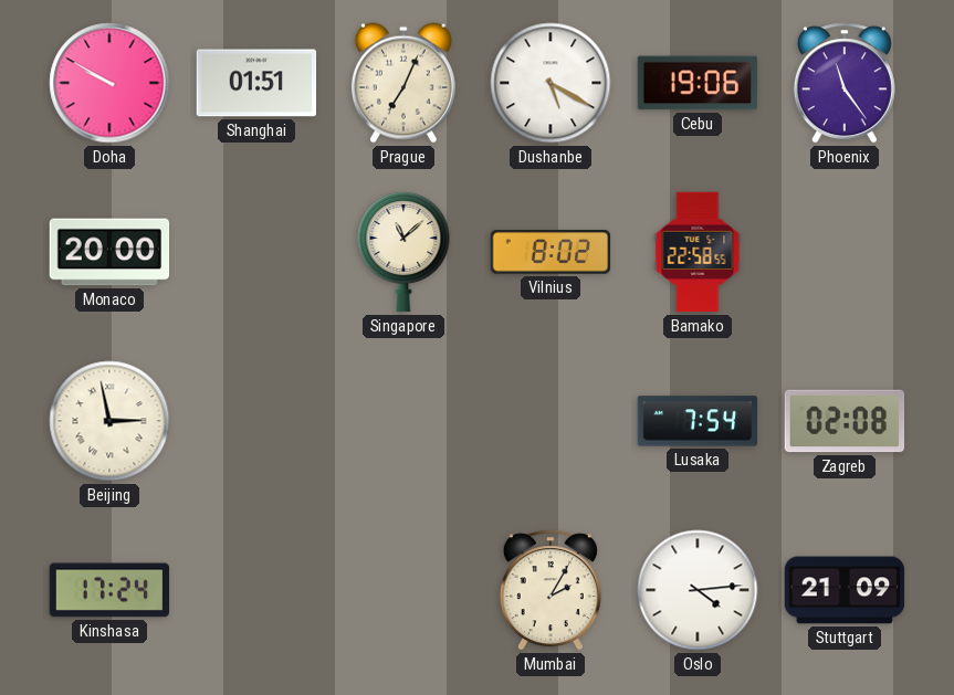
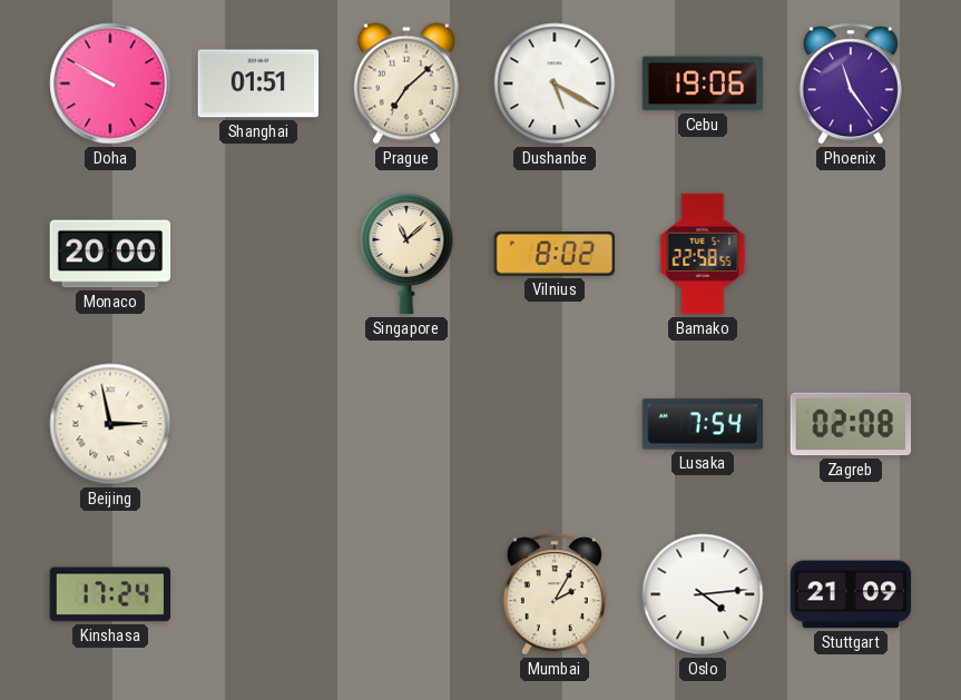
Prague: 7:04 -> 7:08
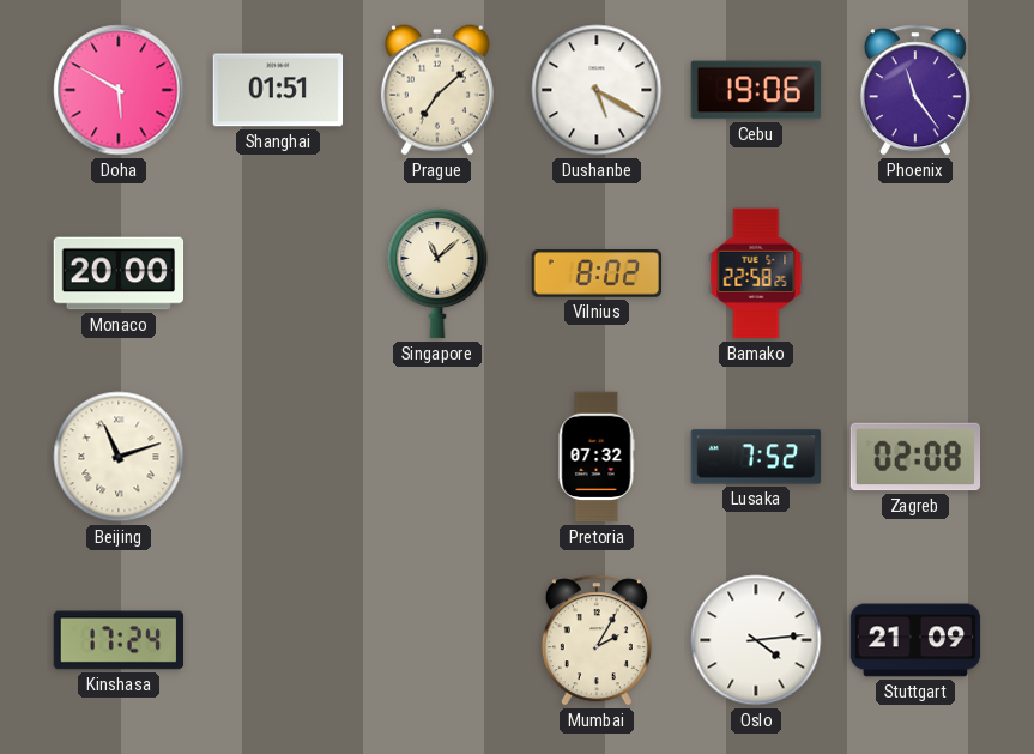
Doha: 9:50 -> 5:50
Bamako: 22:58:55 -> 22:58:25
Beijing: 2:58 -> 11:12
Pretoria: none -> 07:32
Lusaka: 7:54 -> 7:52
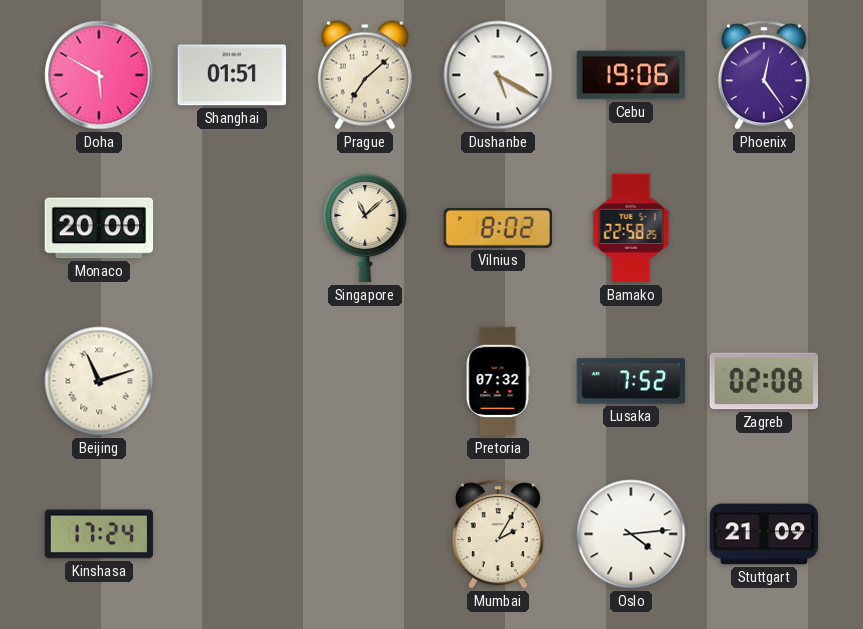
Phoenix: 11:24 -> 12:24
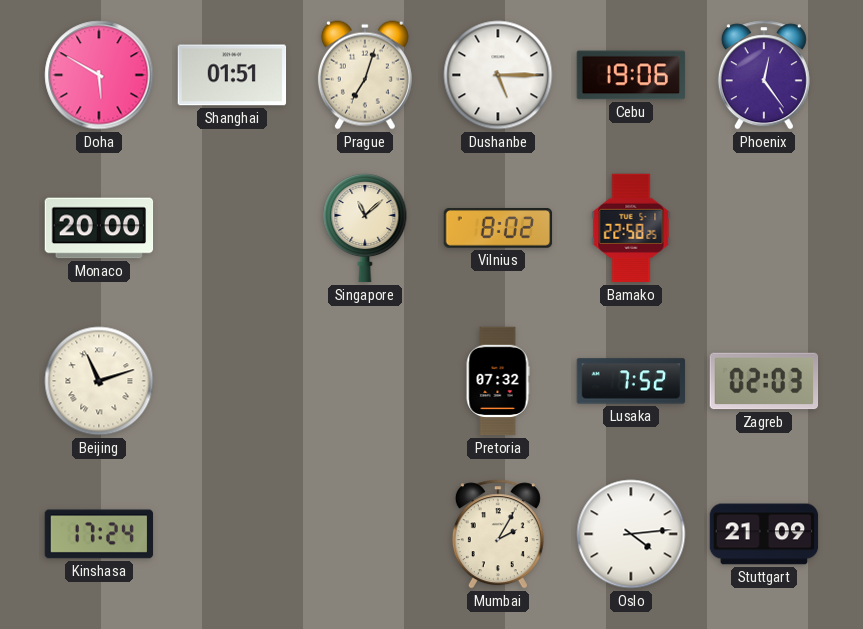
Prague: 7:08 -> 7:03
Dushanbe: 5:20 -> 5:15
Zagreb: 02:08 -> 02:03
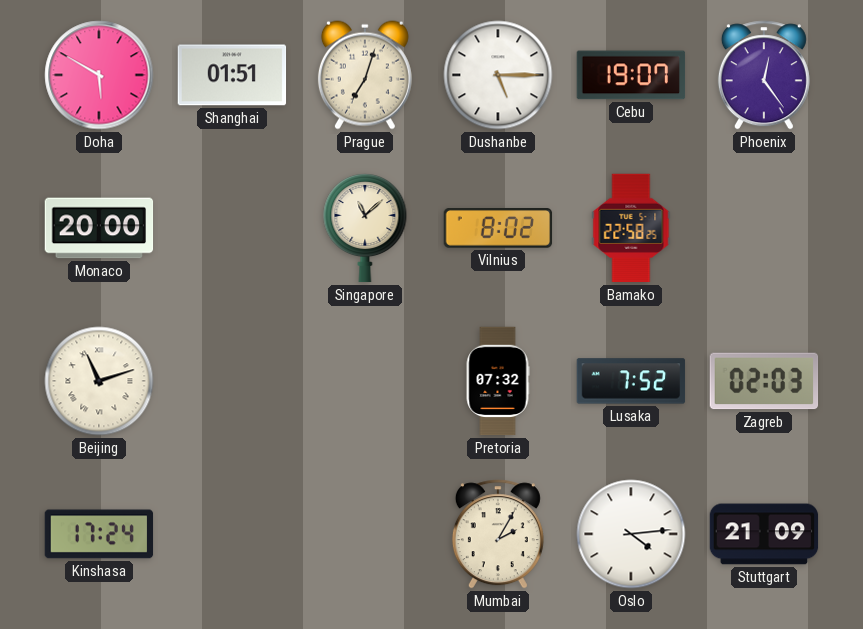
Cebu: 19:06 -> 19:07
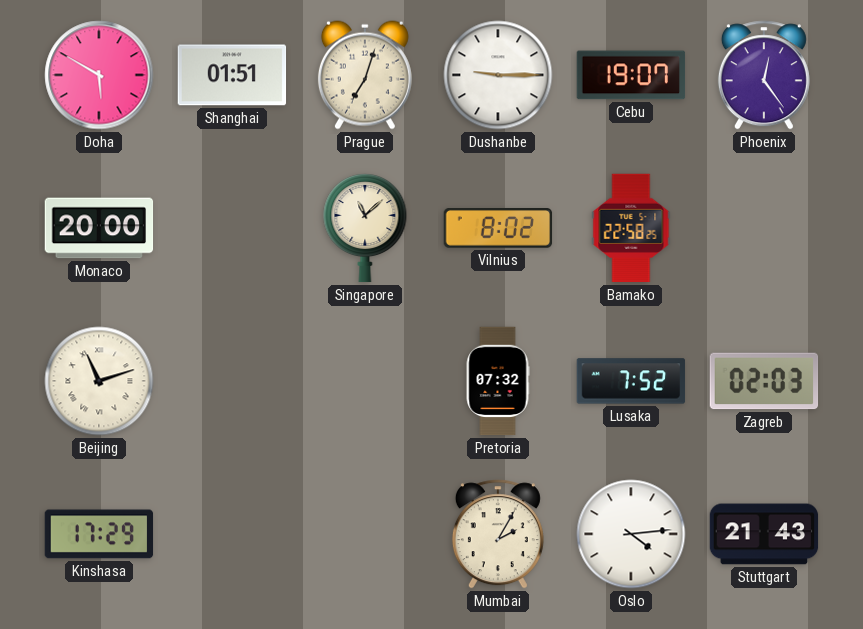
Dushanbe: 5:15 -> 9:15
Kinshasa: 17:24 -> 17:29
Stuttgart: 21:09 -> 21:43
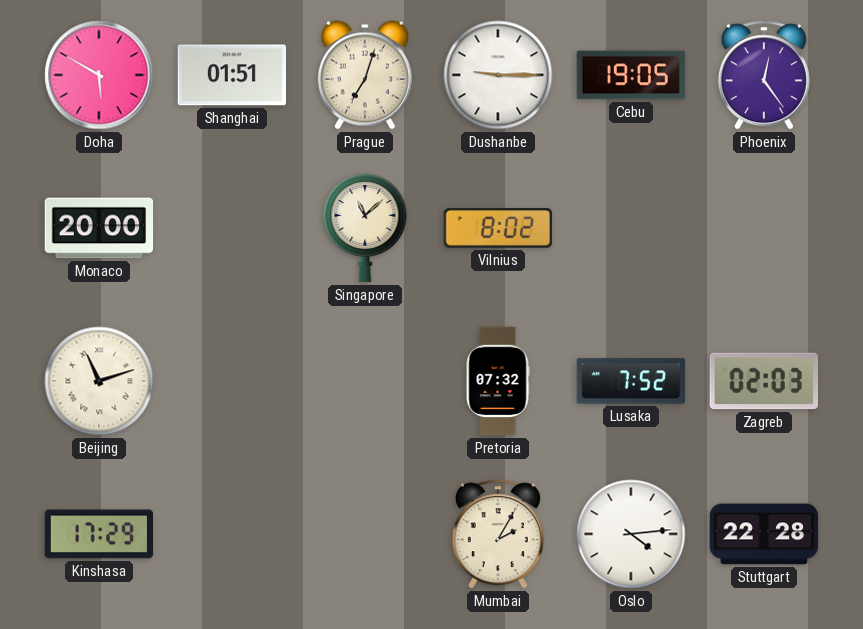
Cebu: 19:07 -> 19:05
Bamako: 22:58 -> none
Stuttgart: 21:43 -> 22:28
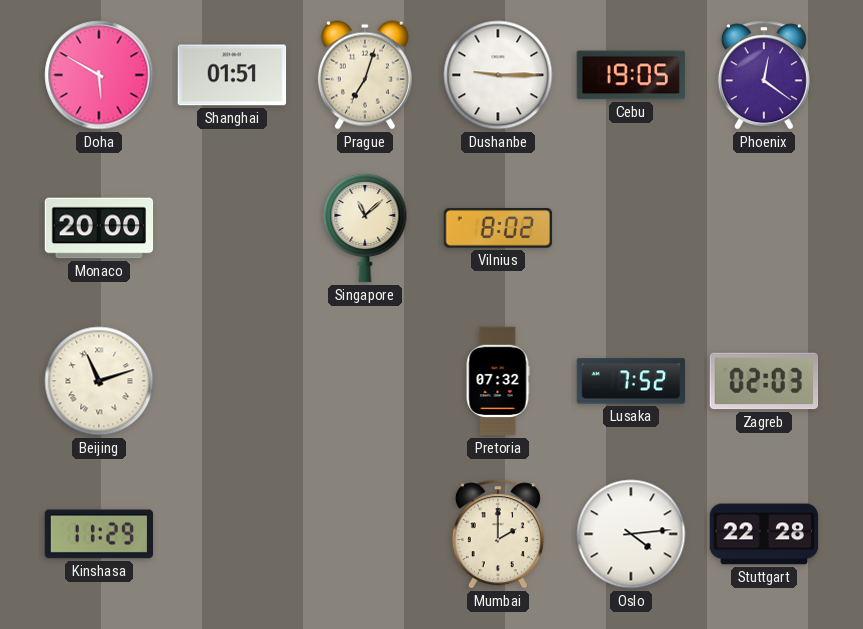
Phoenix: 12:24 -> 12:21
Kinshasa: 17:29 -> 11:29
Mumbai: 2:05 -> 2:00
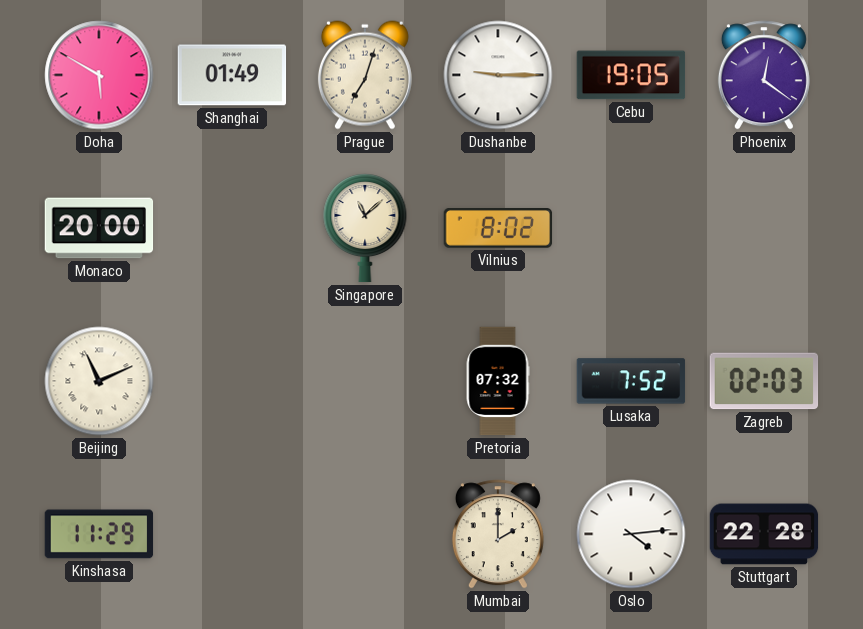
Shanghai: 01:51 -> 01:49
Beijing: 11:12 -> 11:11
